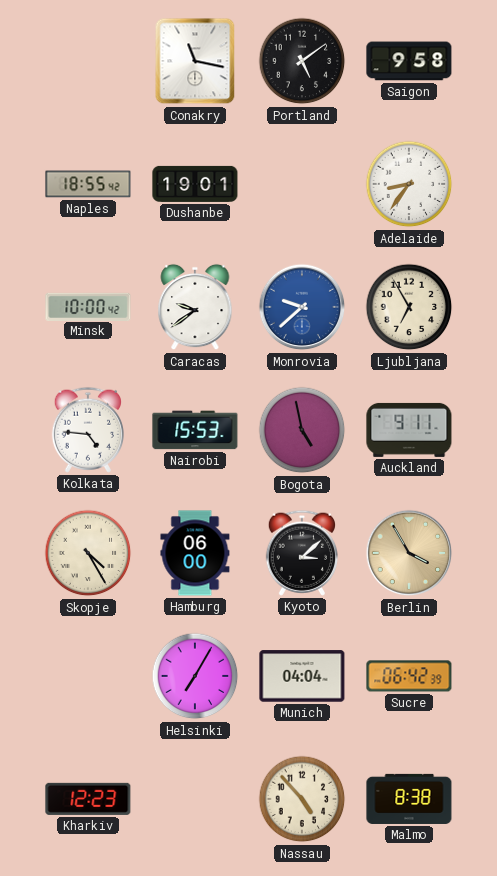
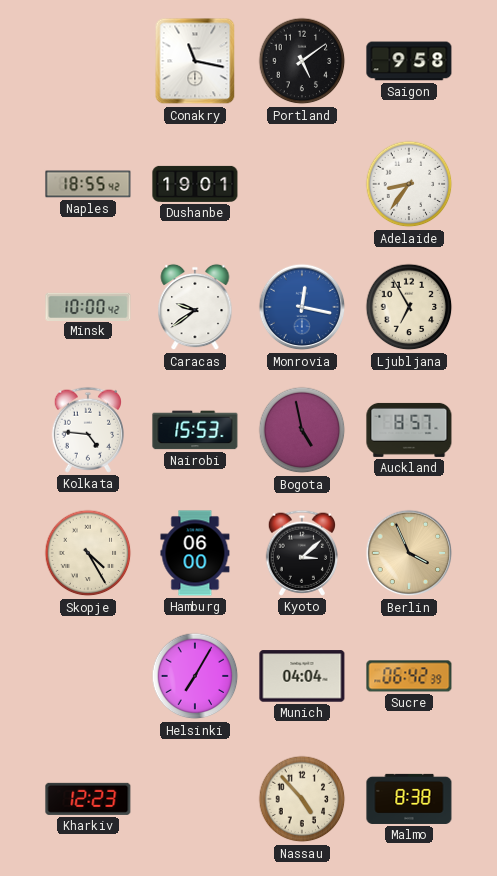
Monrovia: 9:38 -> 12:17
Auckland: 9:11 -> 8:57
Berlin: 3:55 -> 3:56
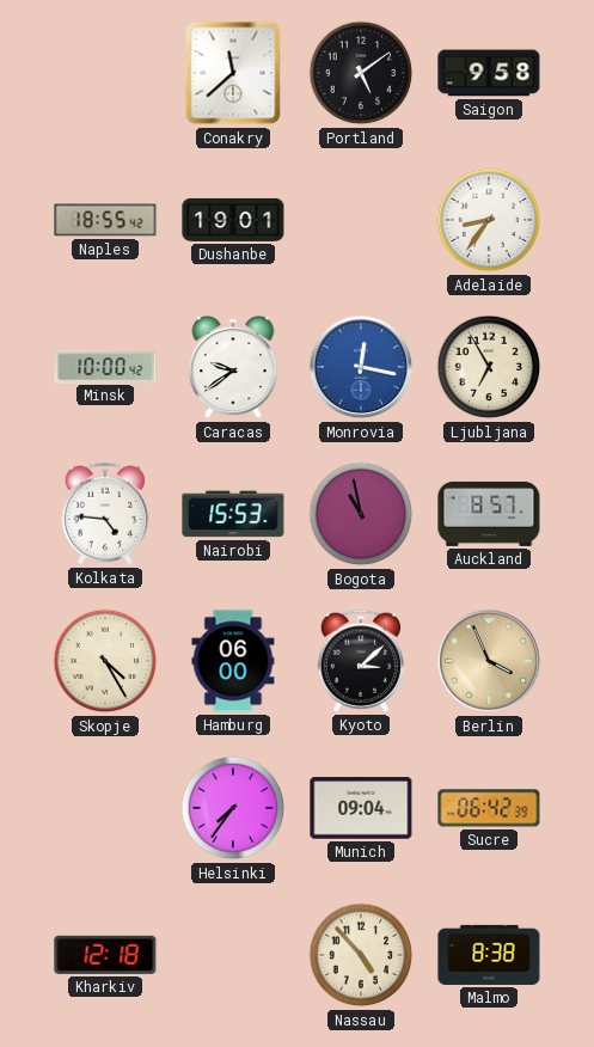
Conakry: 11:17 -> 11:38
Bogota: 4:58 -> 10:58
Helsinki: 7:05 -> 7:36
Munich: 04:04 -> 09:04
Kharkiv: 12:23 -> 12:18
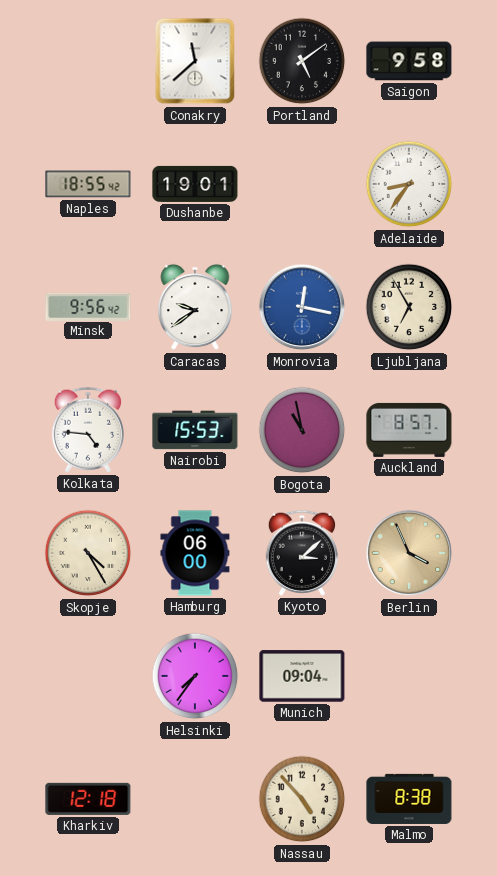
Minsk: 10:00 -> 9:56
Sucre: 06:42 -> none
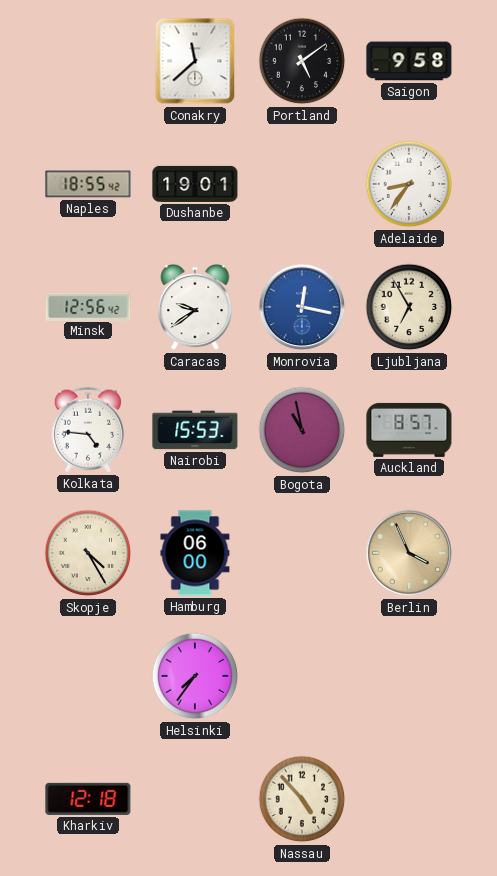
Minsk: 9:56 -> 12:56
Kyoto: 3:08 -> none
Munich: 09:04 -> none
Malmo: 8:38 -> none
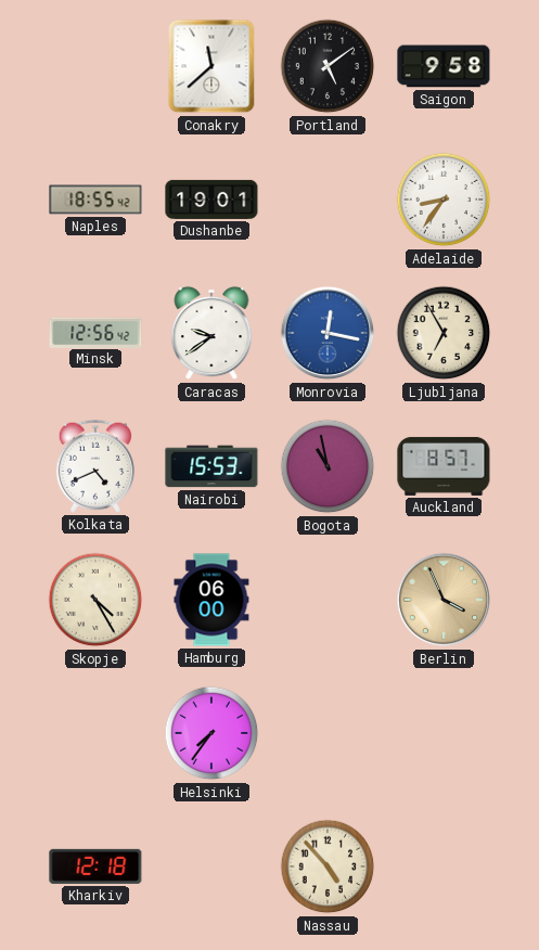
Kolkata: 4:46 -> 4:41
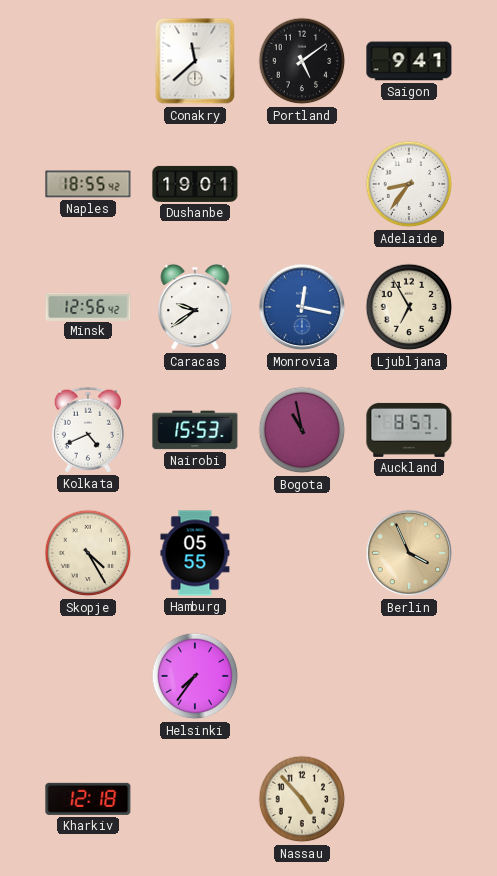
Saigon: 9:58 -> 9:41
Hamburg: 06:00 -> 05:55
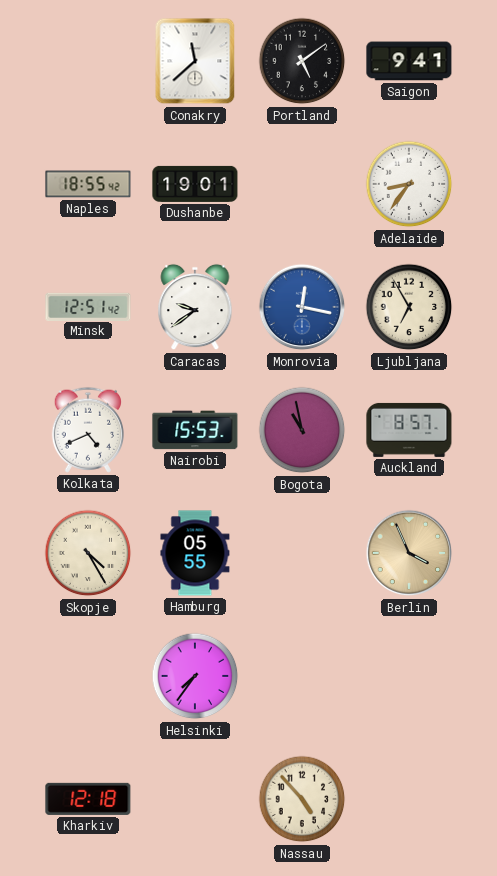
Minsk: 12:56 -> 12:51
